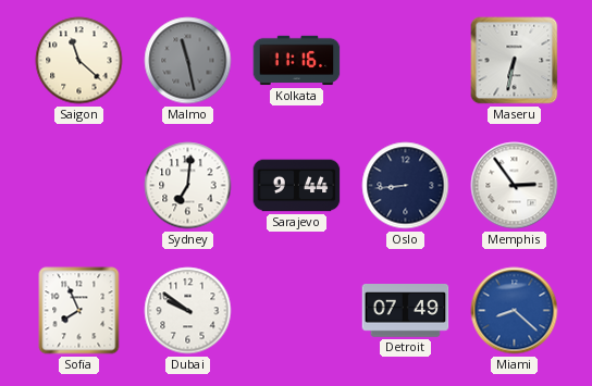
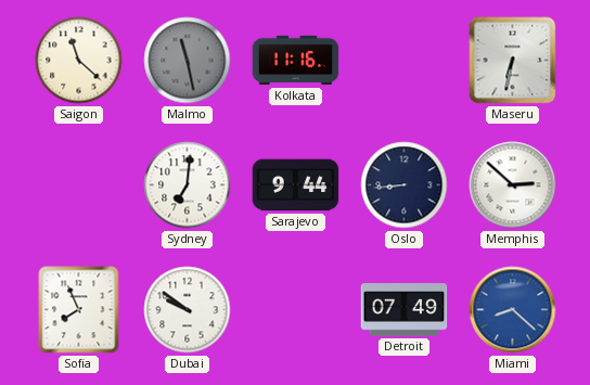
Memphis: 2:54 -> 2:52
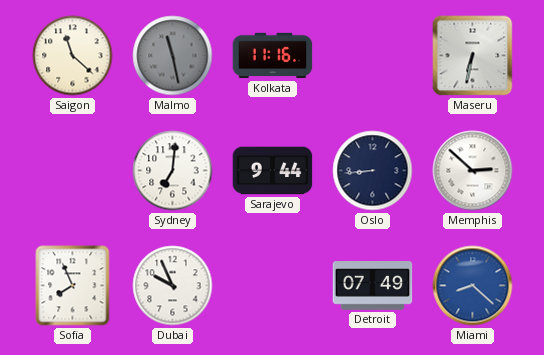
Dubai: 9:51 -> 9:56
